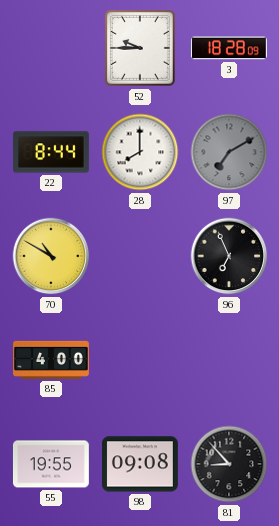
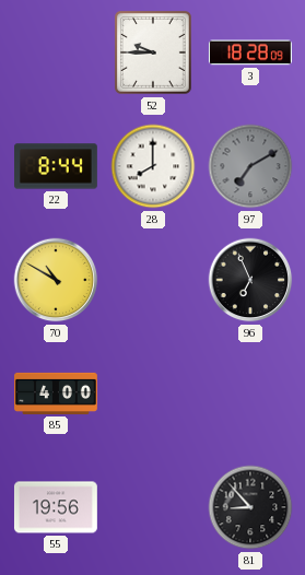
55: 19:55 -> 19:56
98: 09:08 -> none
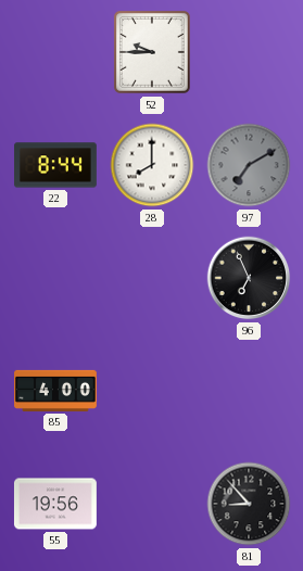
3: 18:28 -> none
70: 10:50 -> none
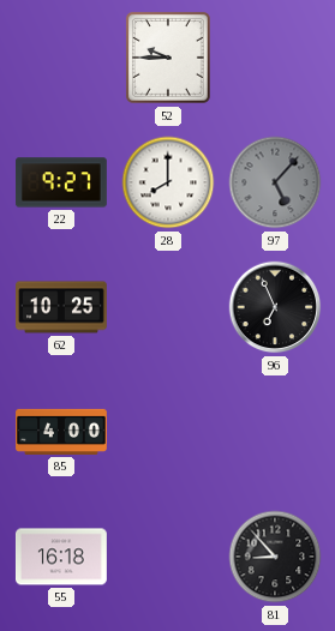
22: 8:44 -> 9:27
97: 7:10 -> 5:07
62: none -> 10:25
55: 19:56 -> 16:18
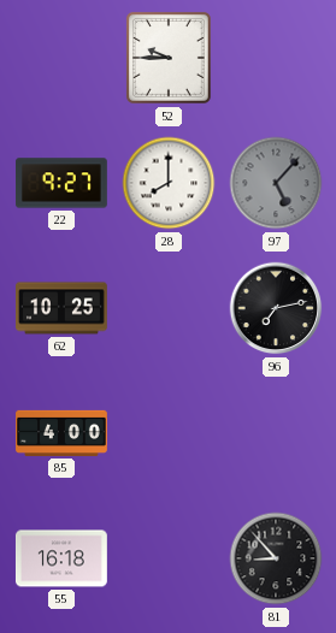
96: 6:56 -> 7:13
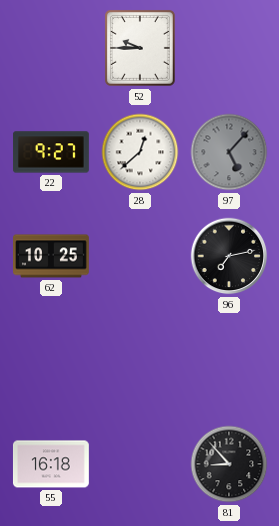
28: 8:00 -> 12:38
85: 4:00 -> none
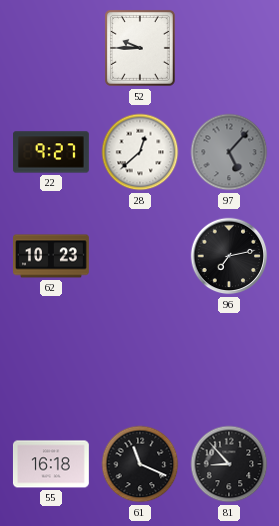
62: 10:25 -> 10:23
61: none -> 11:19
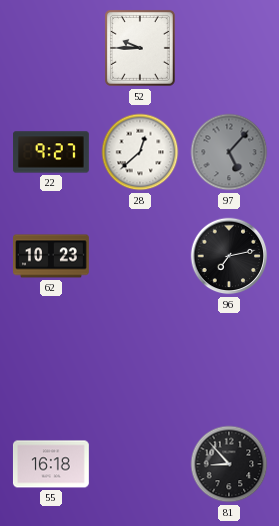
61: 11:19 -> none
